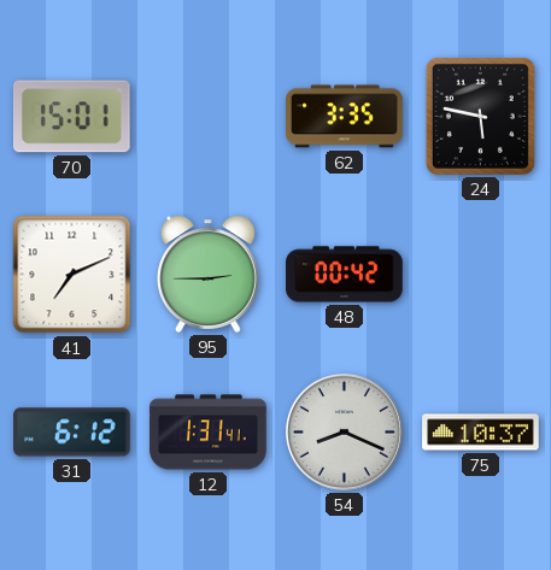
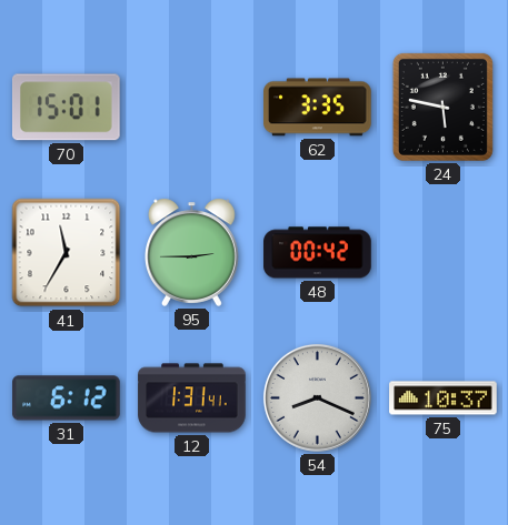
41: 7:11 -> 11:35
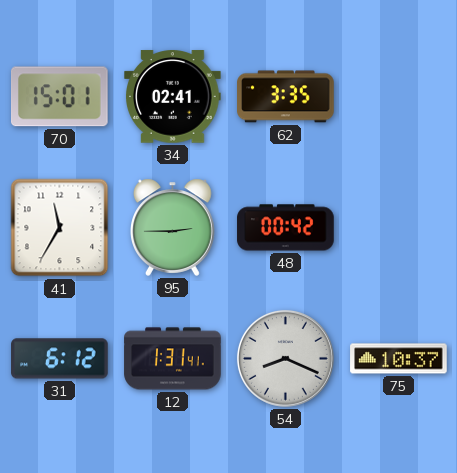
34: none -> 02:41
24: 5:47 -> none
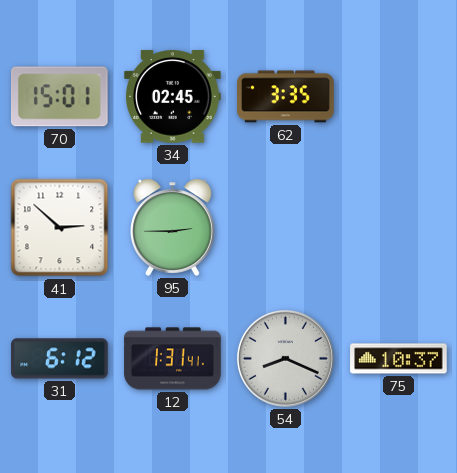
34: 02:41 -> 02:45
41: 11:35 -> 2:52
48: 00:42 -> none
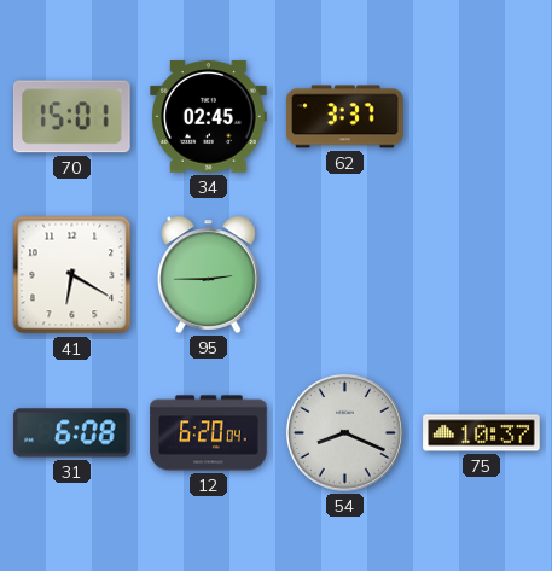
62: 3:35 -> 3:37
41: 2:52 -> 6:20
31: 6:12 -> 6:08
12: 1:31 -> 6:20
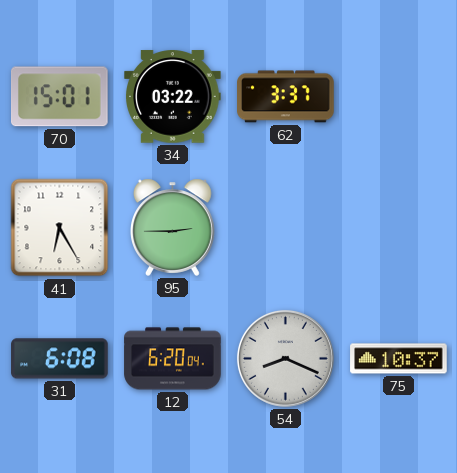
34: 02:45 -> 03:22
41: 6:20 -> 6:25
